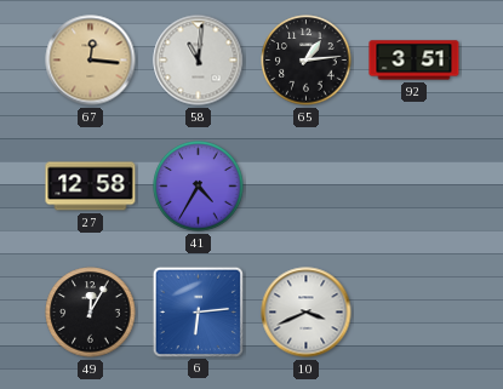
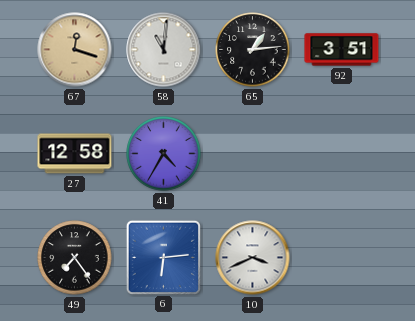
67: 12:16 -> 12:18
49: 12:05 -> 7:24
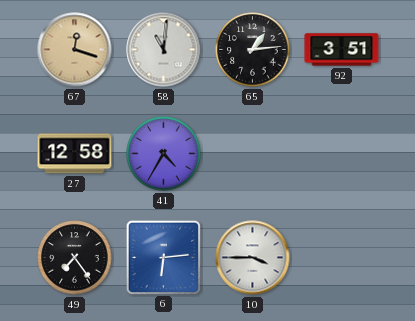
10: 3:41 -> 3:45
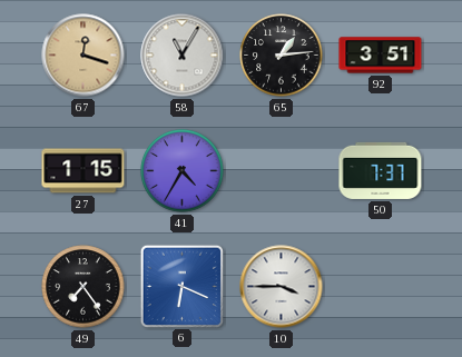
58: 11:01 -> 11:05
27: 12:58 -> 1:15
50: none -> 7:37
6: 6:14 -> 6:19
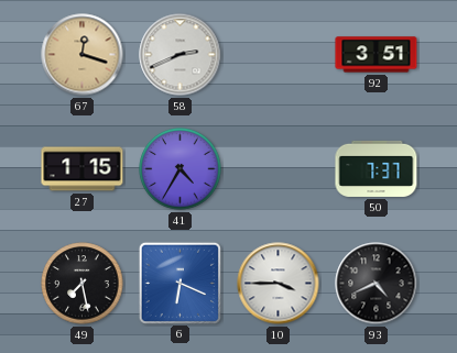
58: 11:05 -> 2:41
65: 1:14 -> none
49: 7:24 -> 7:28
93: none -> 4:41
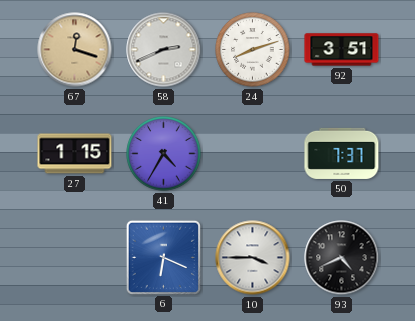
24: none -> 8:12
49: 7:28 -> none
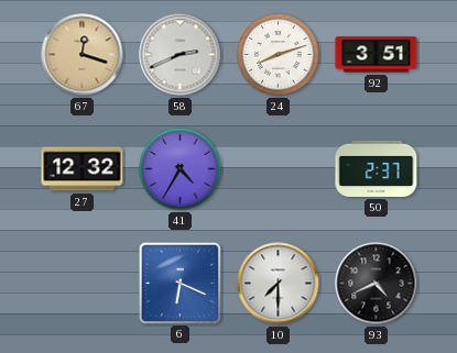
27: 1:15 -> 12:32
50: 7:37 -> 2:37
10: 3:45 -> 7:30
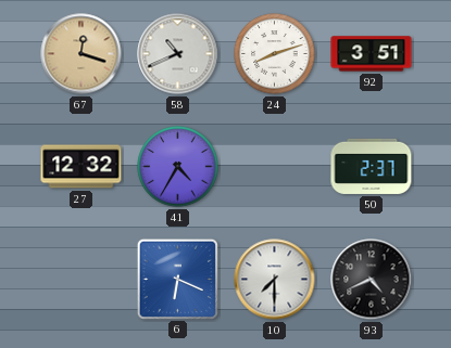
58: 2:41 -> 10:41
